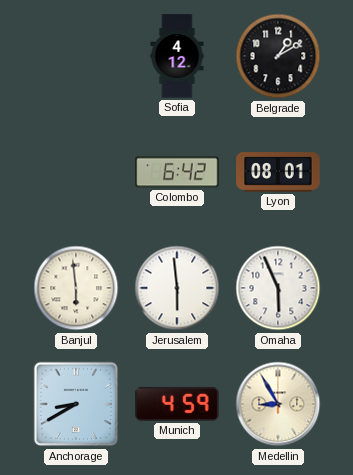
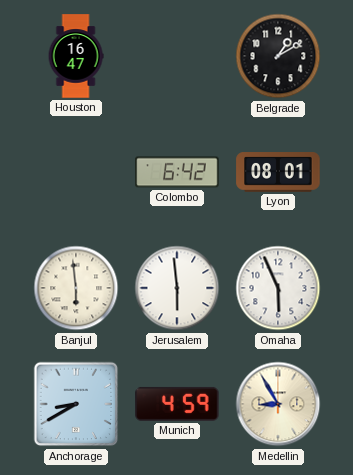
Houston: none -> 16:47
Sofia: 4:12 -> none
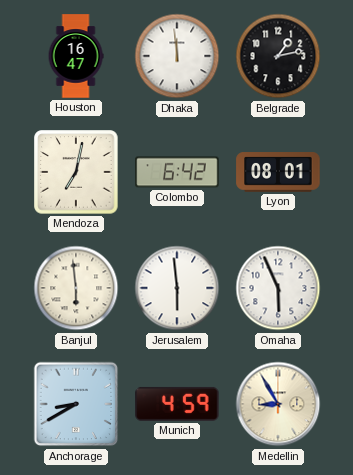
Dhaka: none -> 11:59
Belgrade: 1:10 -> 1:13
Mendoza: none -> 7:02
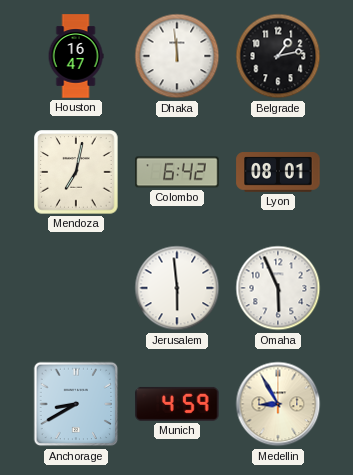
Banjul: 5:59 -> none
